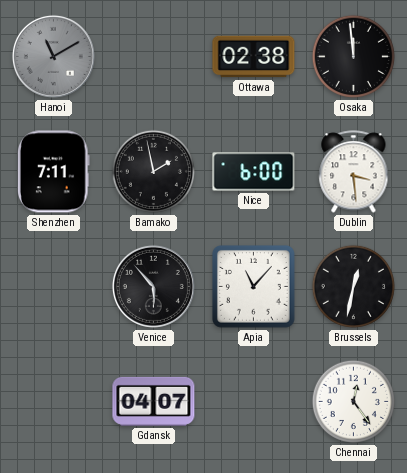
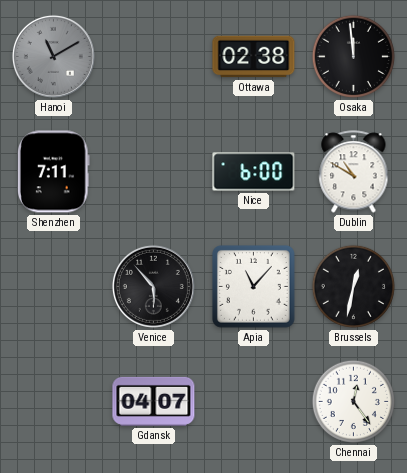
Bamako: 1:58 -> none
Dublin: 3:29 -> 10:50
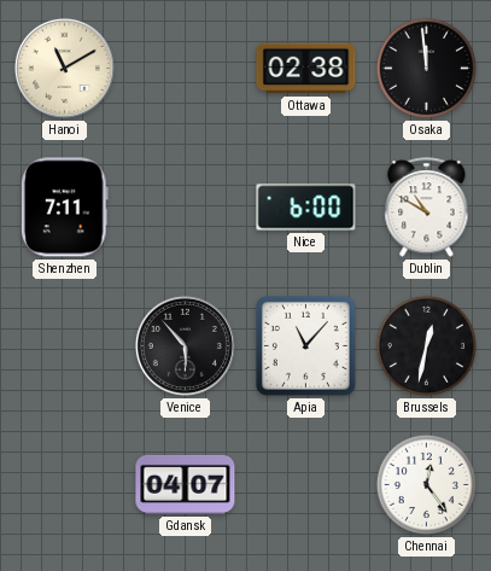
Hanoi dial: grey -> cream
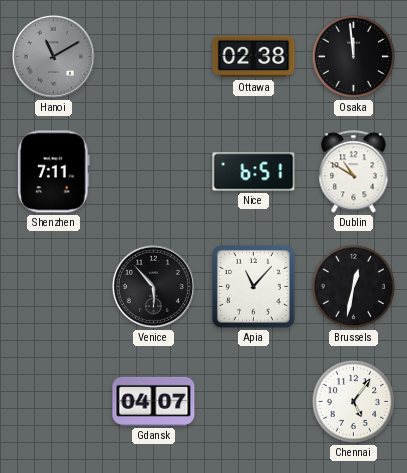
Hanoi dial: cream -> grey
Nice: 6:00 -> 6:51
Chennai: 12:24 -> 5:06
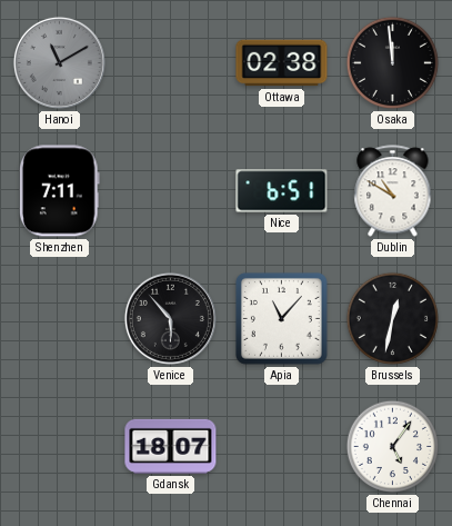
Gdansk: 04:07 -> 18:07
